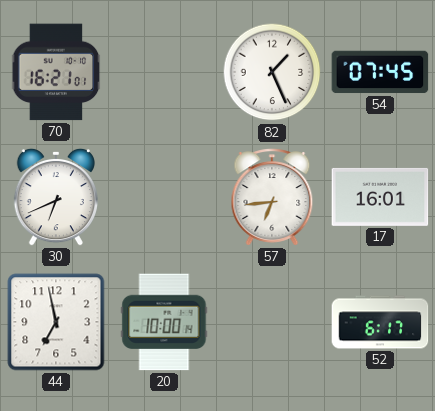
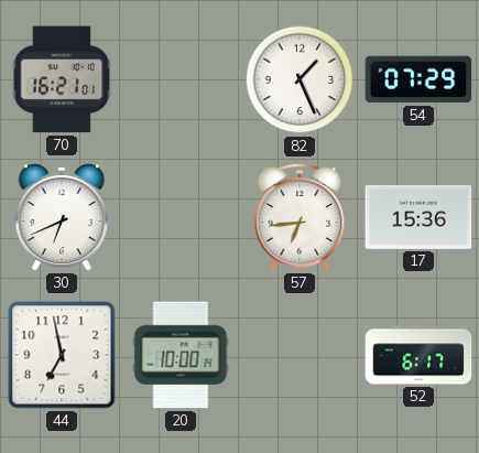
54: 07:45 -> 07:29
17: 16:01 -> 15:36
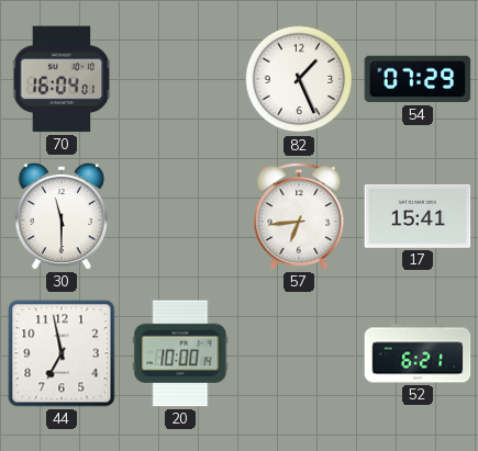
70: 16:21 -> 16:04
30: 6:41 -> 11:30
17: 15:36 -> 15:41
52: 6:17 -> 6:21
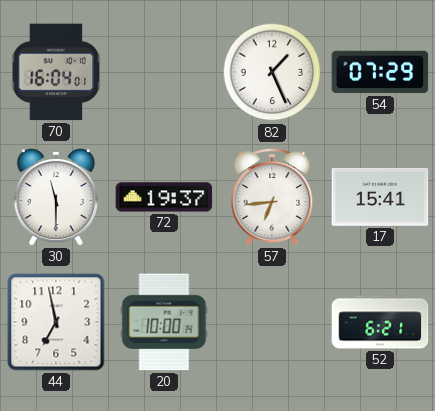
72: none -> 19:37
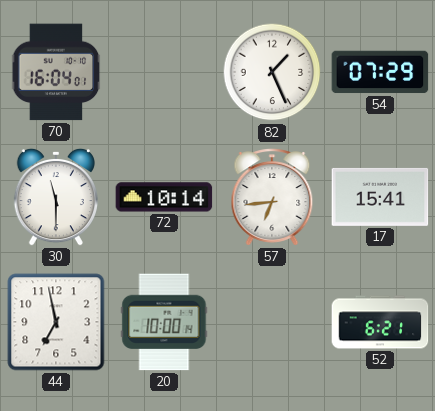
72: 19:37 -> 10:14
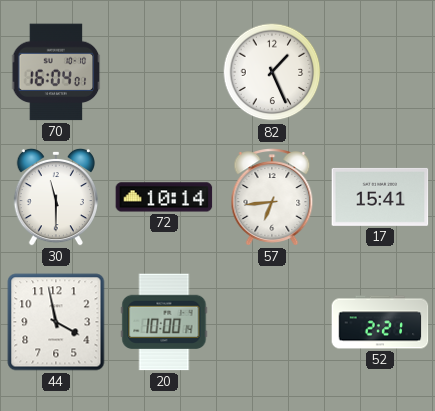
54: 07:29 -> none
44: 6:58 -> 3:58
52: 6:21 -> 2:21
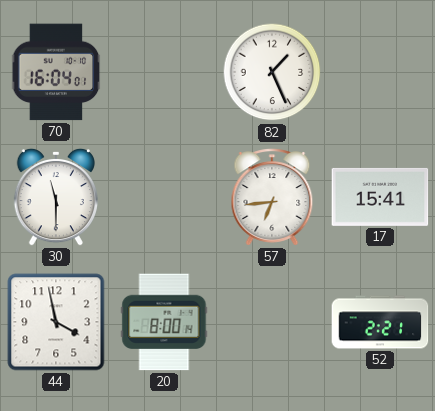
72: 10:14 -> none
20: 10:00 -> 8:00
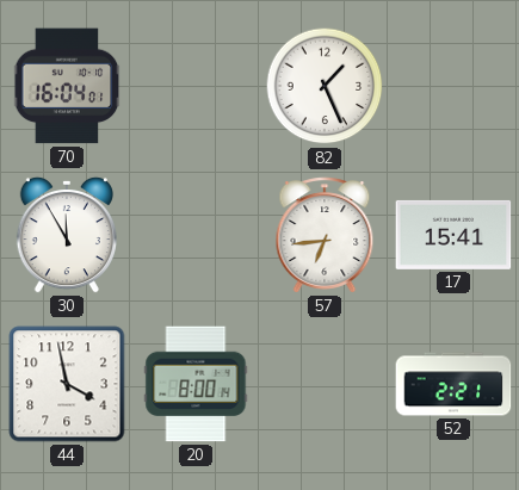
30: 11:30 -> 11:55
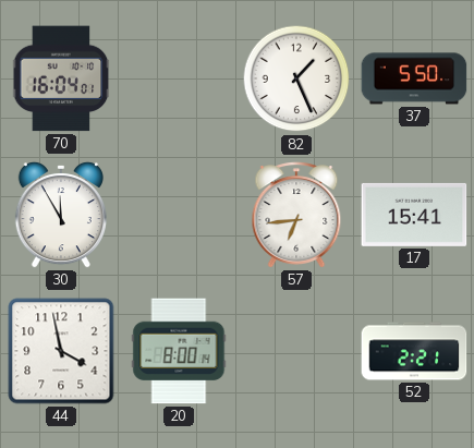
37: none -> 5:50
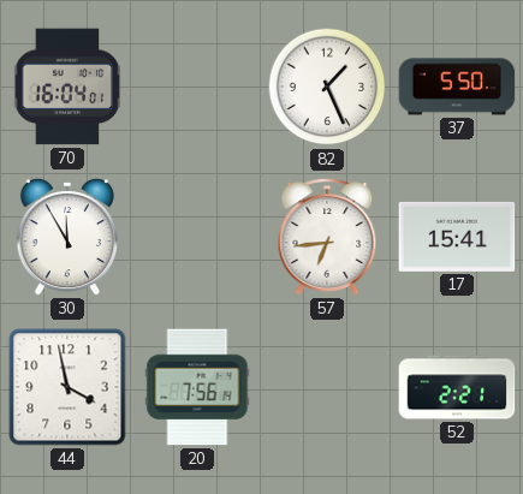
20: 8:00 -> 7:56
